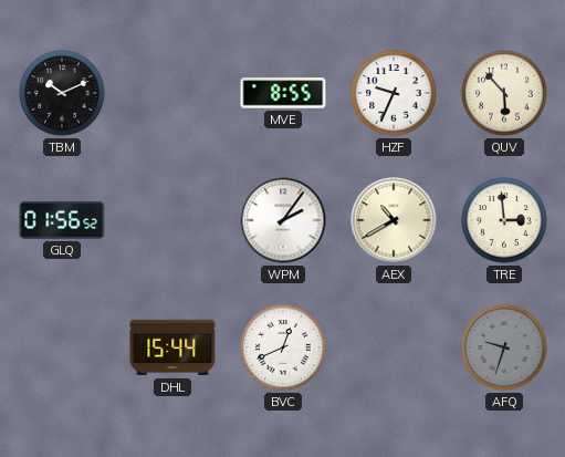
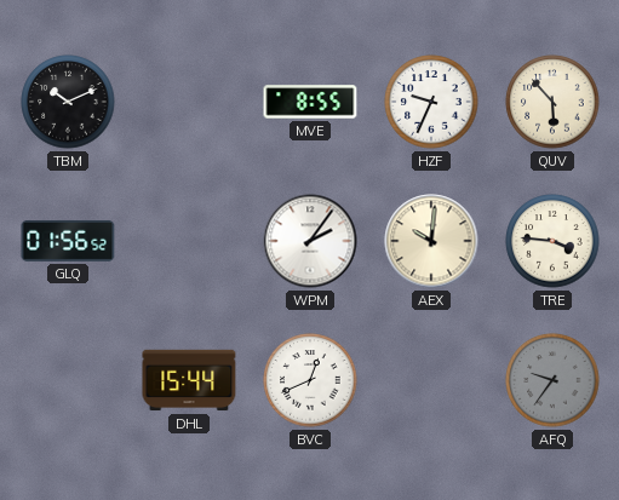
AEX: 10:40 -> 10:01
TRE: 2:59 -> 3:46
AFQ: 9:33 -> 9:36
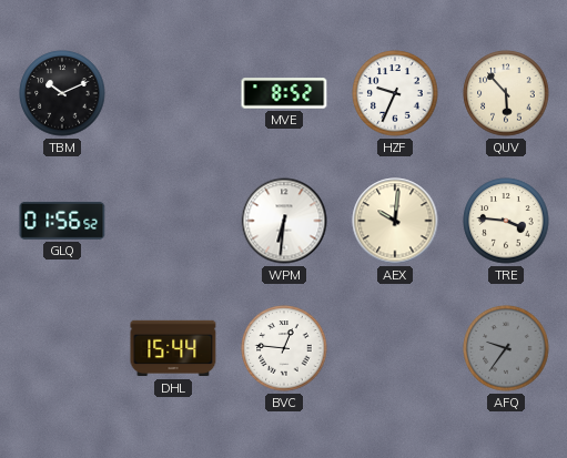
MVE: 8:55 -> 8:52
WPM: 2:06 -> 6:31
BVC: 12:41 -> 12:46
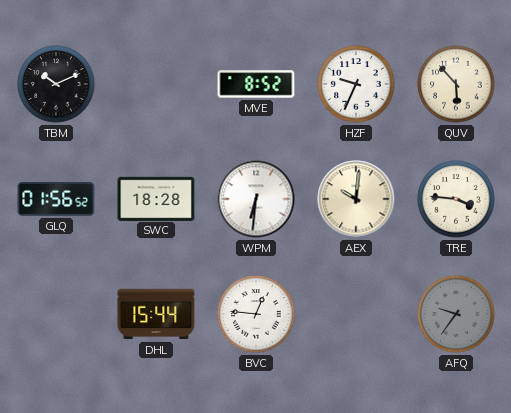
SWC: none -> 18:28
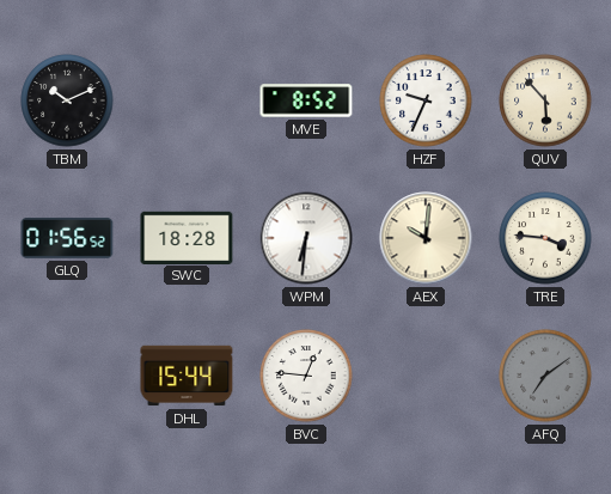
AFQ: 9:36 -> 7:09
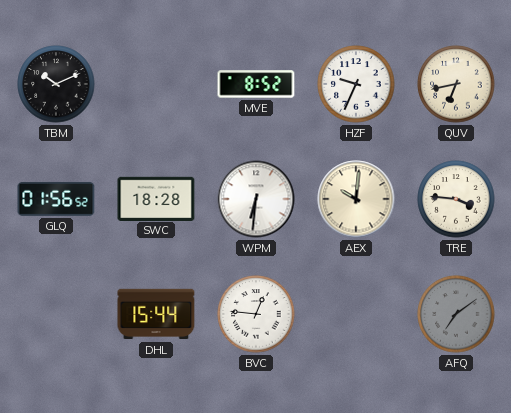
QUV: 5:53 -> 6:43
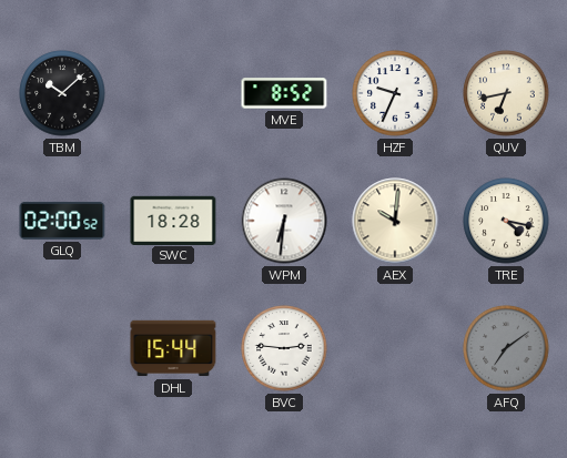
TBM: 10:11 -> 10:08
GLQ: 01:56 -> 02:00
TRE: 3:46 -> 4:17
BVC: 12:46 -> 2:46
